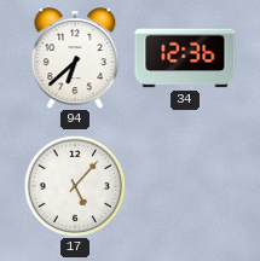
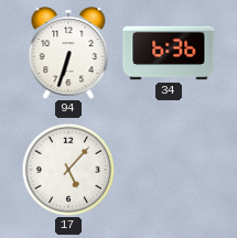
94: 6:38 -> 6:33
34: 12:36 -> 6:36
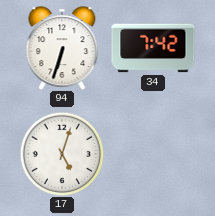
34: 6:36 -> 7:42
17: 5:07 -> 5:03
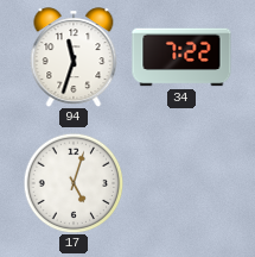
94: 6:33 -> 11:33
34: 7:42 -> 7:22
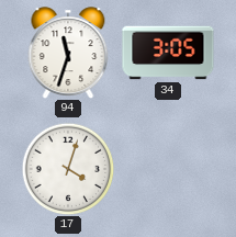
34: 7:22 -> 3:05
17: 5:03 -> 4:03
